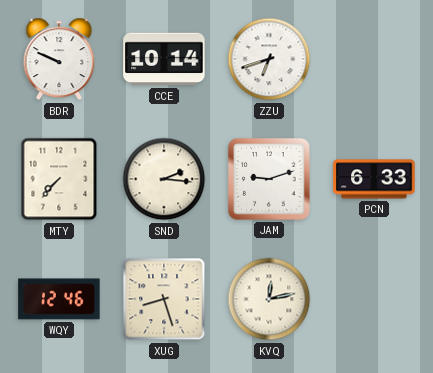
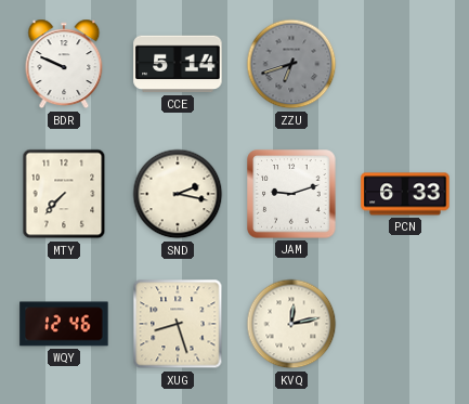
CCE: 10:14 -> 5:14
ZZU dial: white -> grey
SND: 2:16 -> 2:17
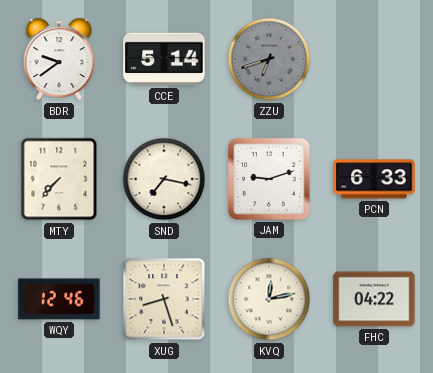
BDR: 9:49 -> 9:39
SND: 2:17 -> 7:17
FHC: none -> 04:22
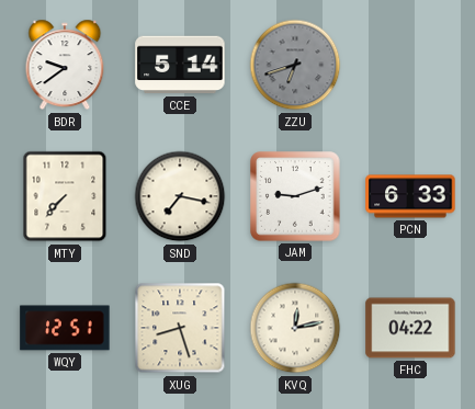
WQY: 12:46 -> 12:51
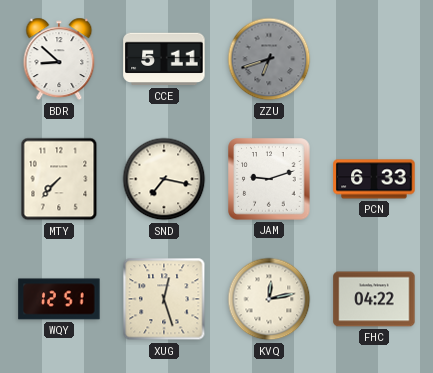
BDR: 9:39 -> 8:52
CCE: 5:14 -> 5:11
XUG: 8:27 -> 12:27
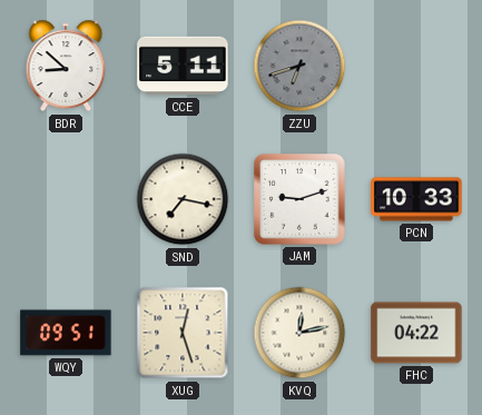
MTY: 7:37 -> none
PCN: 6:33 -> 10:33
WQY: 12:51 -> 09:51
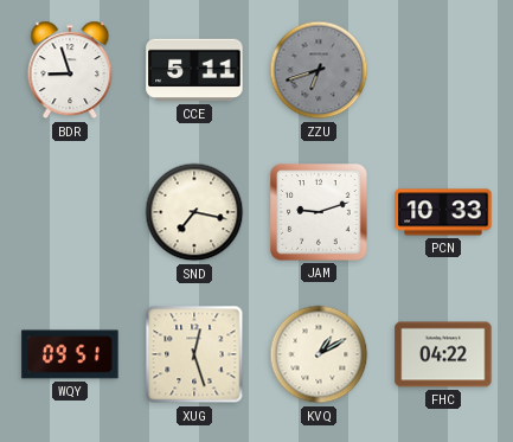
BDR: 8:52 -> 8:57
KVQ: 12:13 -> 1:10
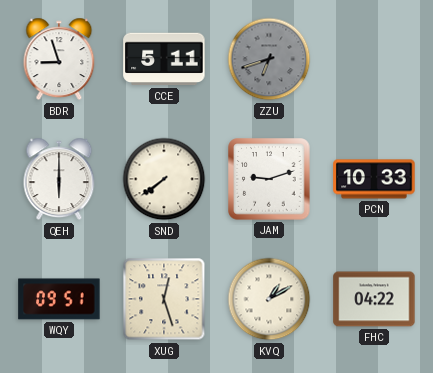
QEH: none -> 6:00
SND: 7:17 -> 7:39
